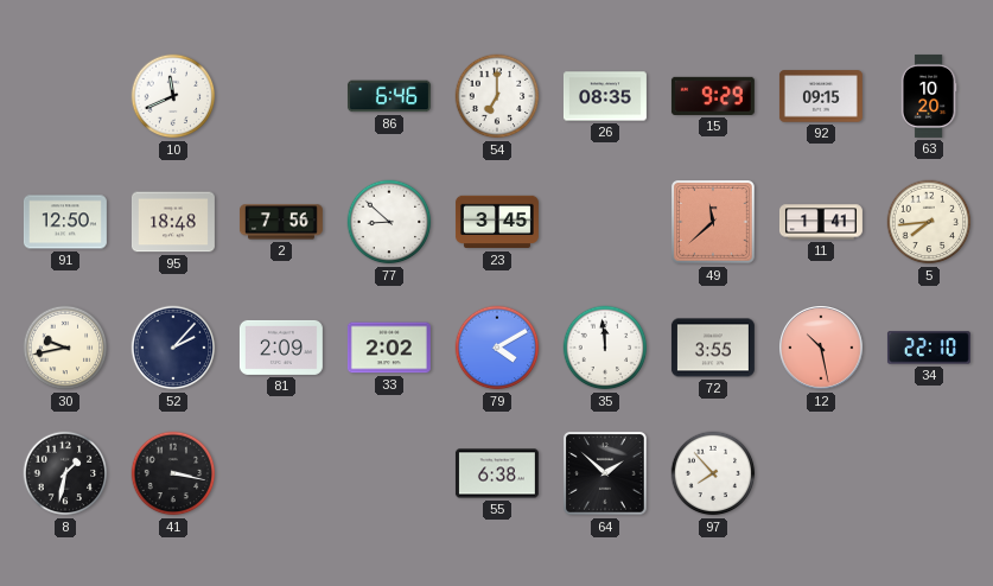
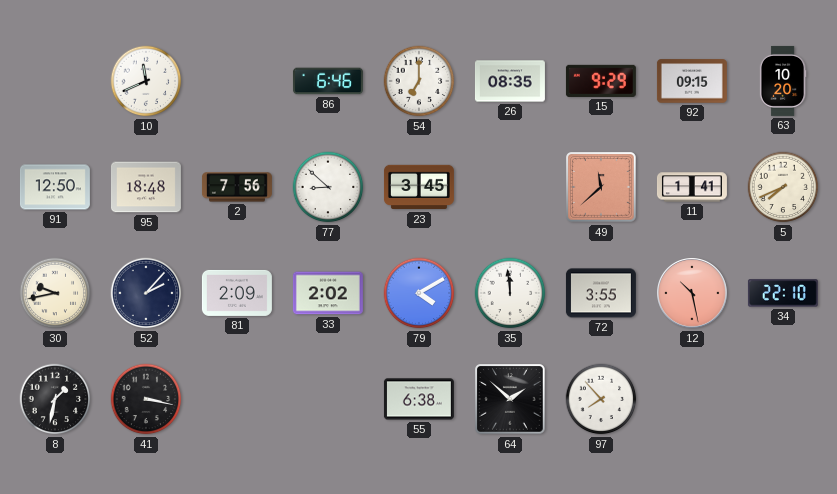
5: 7:44 -> 7:41
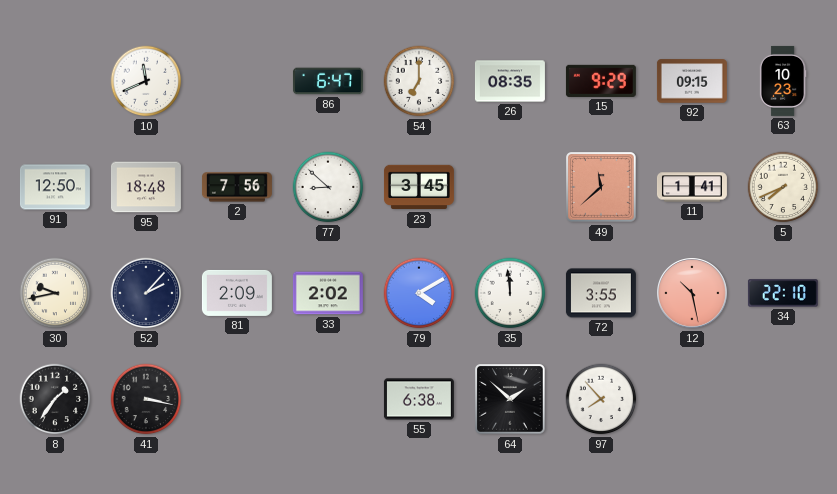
86: 6:46 -> 6:47
63: 10:20 -> 10:23
8: 1:32 -> 1:36
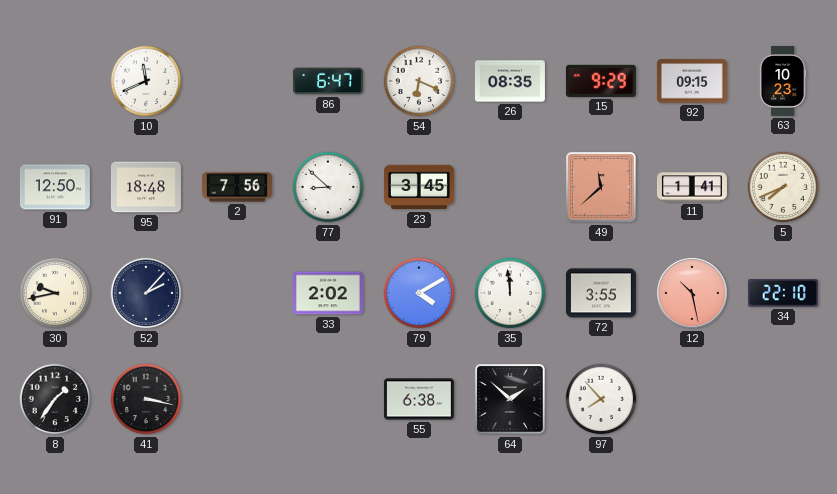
54: 7:00 -> 6:19
81: 2:09 -> none
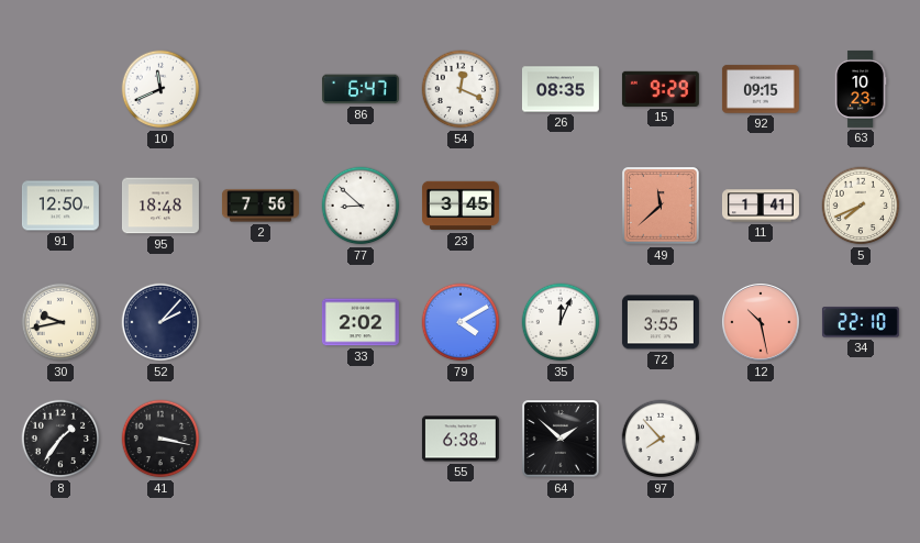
54: 6:19 -> 12:19
35: 11:59 -> 12:04
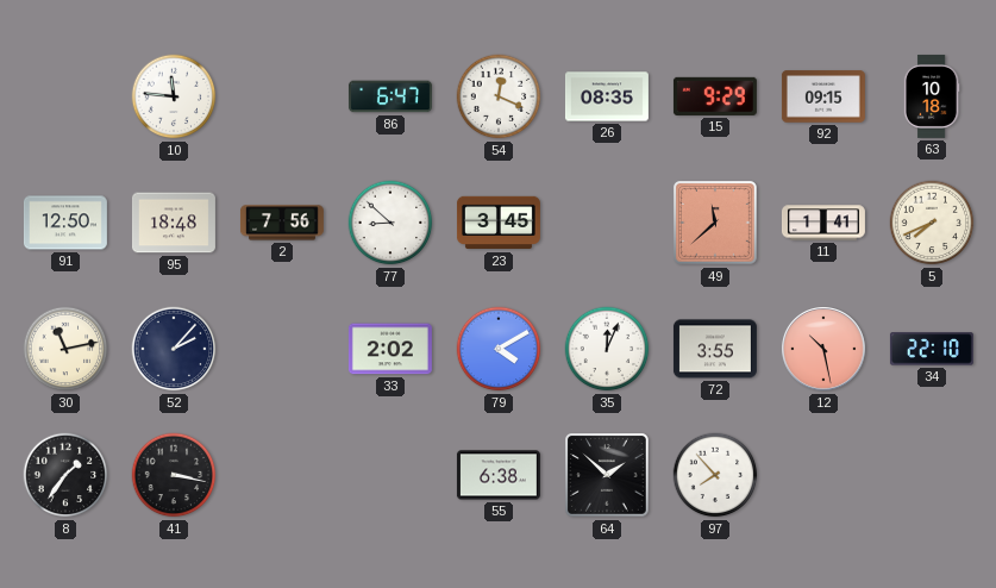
10: 11:41 -> 11:46
63: 10:23 -> 10:18
30: 9:43 -> 11:13
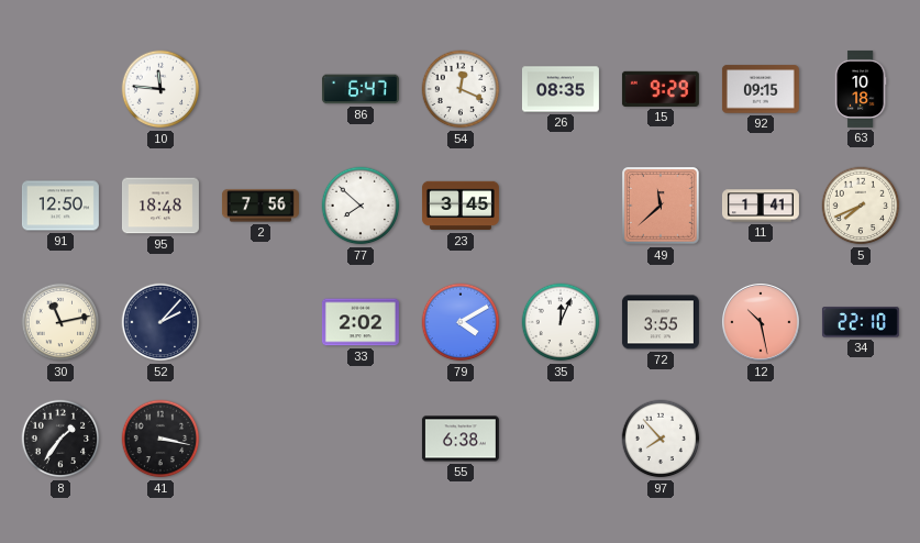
77: 8:52 -> 7:52
64: 1:52 -> none
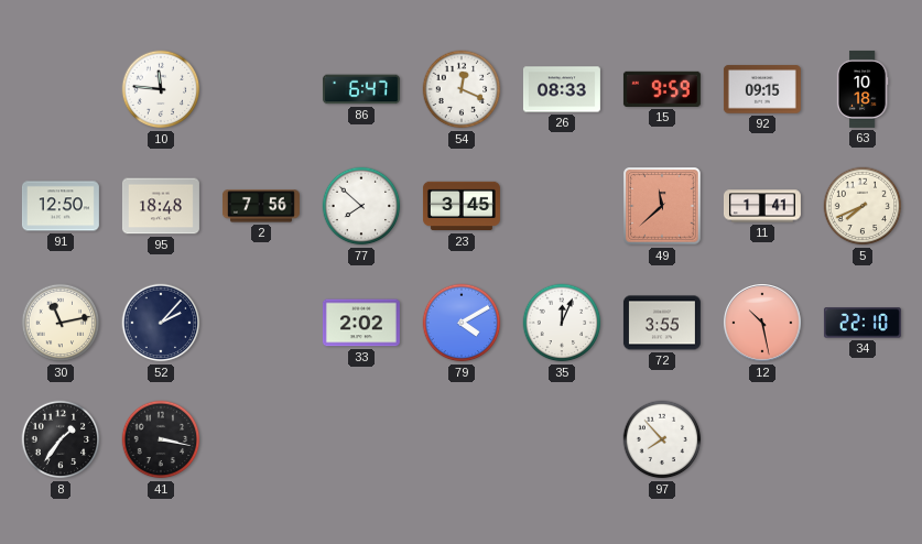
26: 08:35 -> 08:33
15: 9:29 -> 9:59
55: 6:38 -> none
